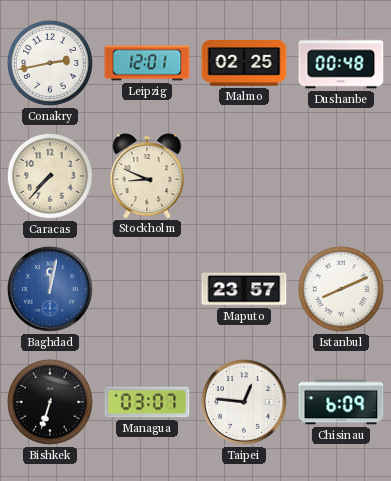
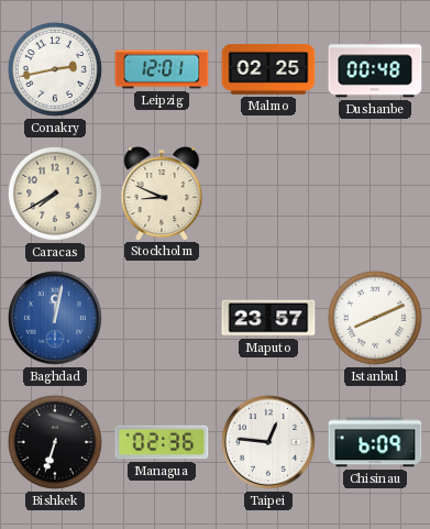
Caracas: 7:37 -> 7:40
Managua: 03:07 -> 02:36
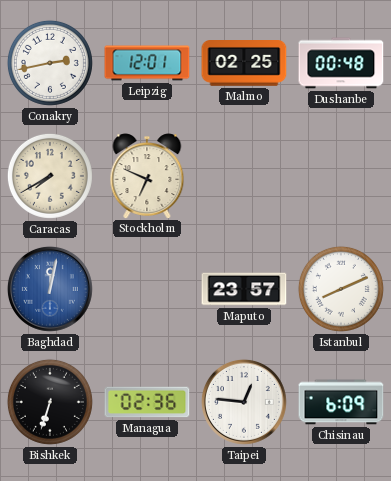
Stockholm: 8:49 -> 6:49
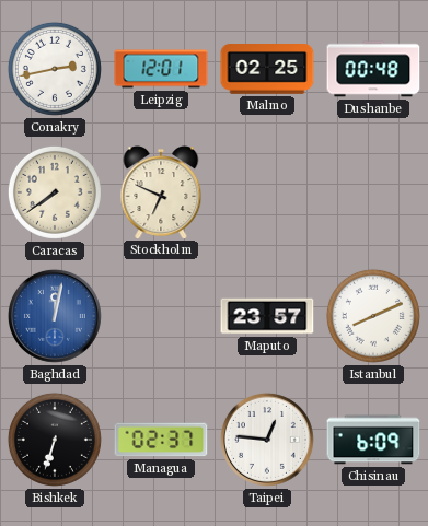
Caracas: 7:40 -> 7:39
Managua: 02:36 -> 02:37
